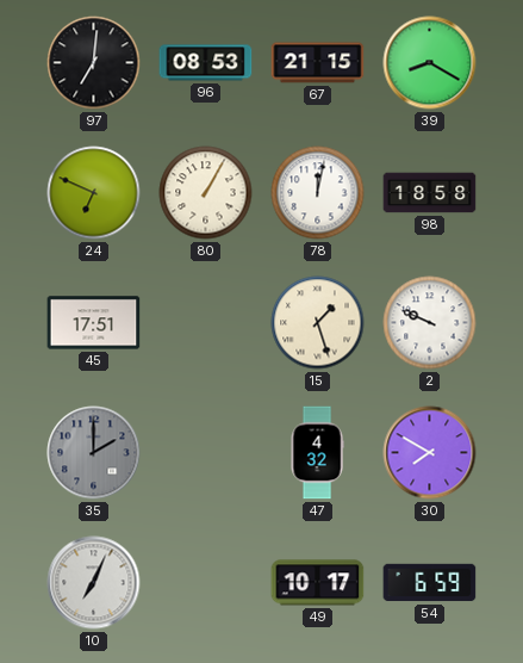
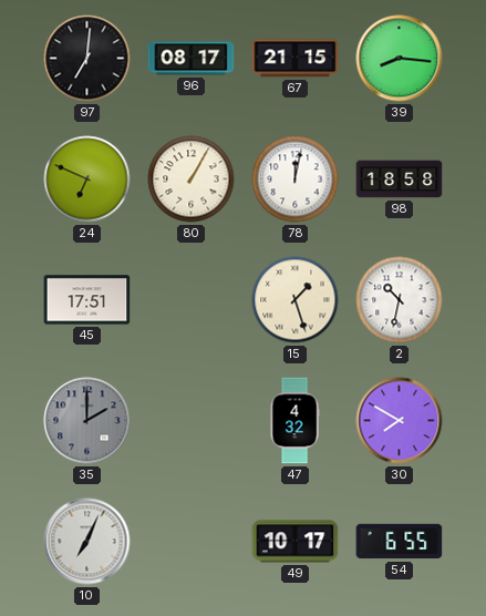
96: 08:53 -> 08:17
39: 8:20 -> 8:16
2: 9:49 -> 10:32
54: 6:59 -> 6:55
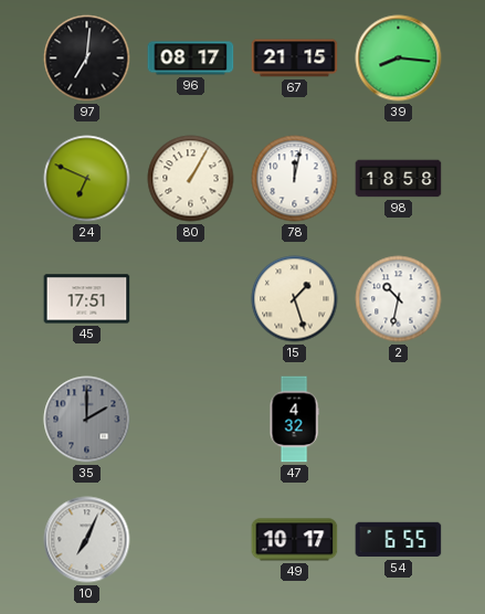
30: 7:50 -> none
